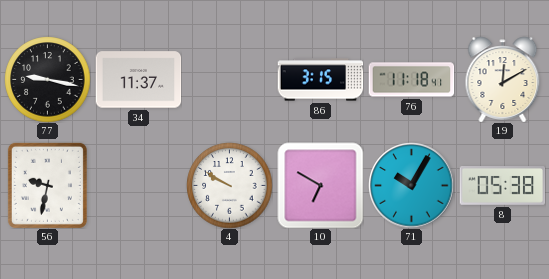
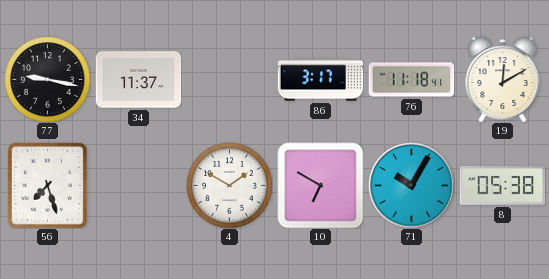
86: 3:15 -> 3:17
56: 9:32 -> 7:27
4: 9:50 -> 1:50
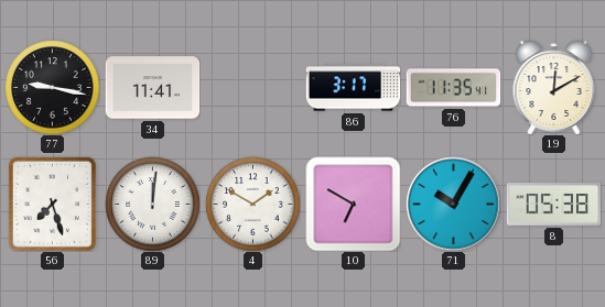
34: 11:37 -> 11:41
76: 11:18 -> 11:35
89: none -> 12:01
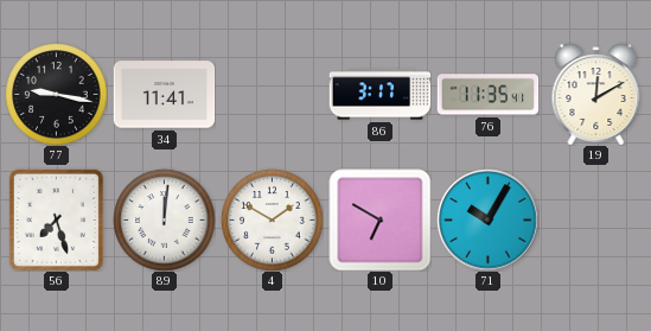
8: 05:38 -> none
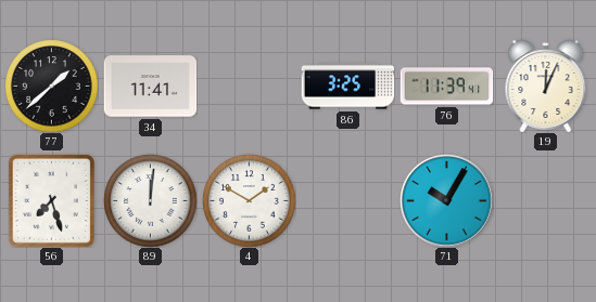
77: 9:17 -> 1:38
86: 3:17 -> 3:25
76: 11:35 -> 11:39
19: 12:10 -> 12:04
10: 6:50 -> none
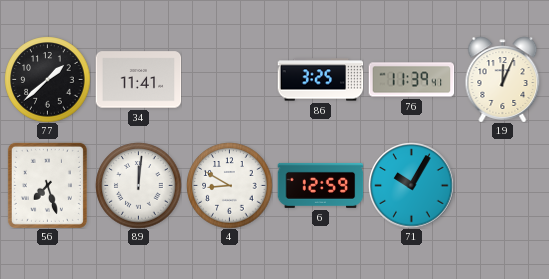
4: 1:50 -> 8:50
6: none -> 12:59
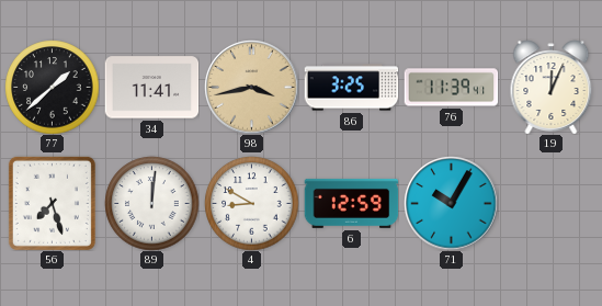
98: none -> 3:43
